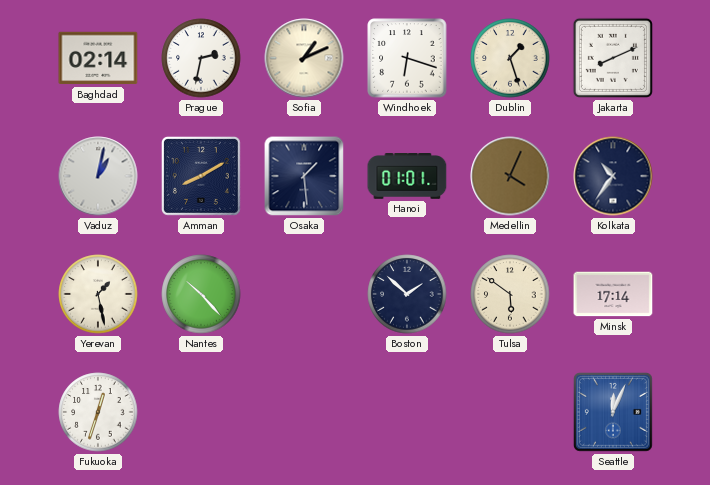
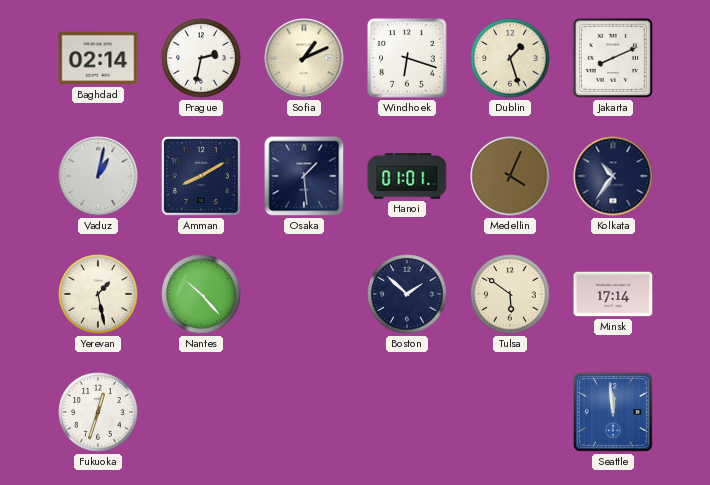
Seattle: 12:04 -> 11:59
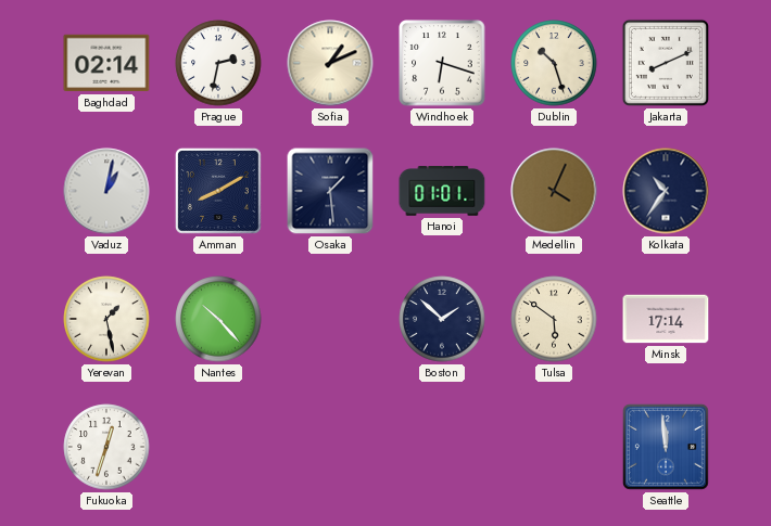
Dublin: 1:27 -> 10:27
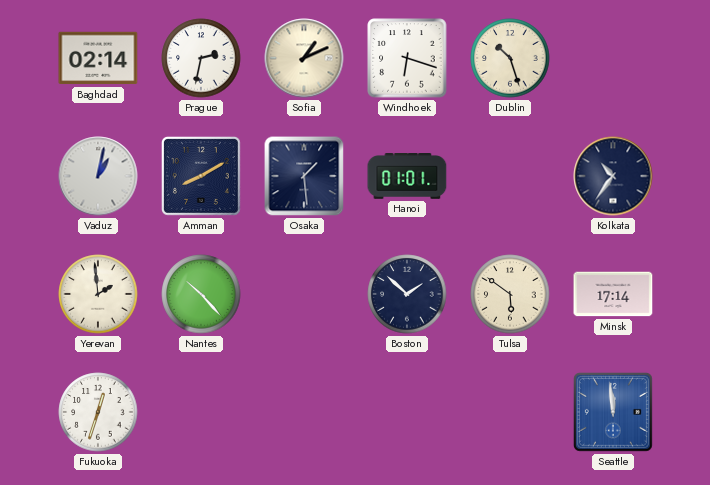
Jakarta: 8:11 -> none
Medellin: 4:04 -> none
Yerevan: 1:28 -> 1:59
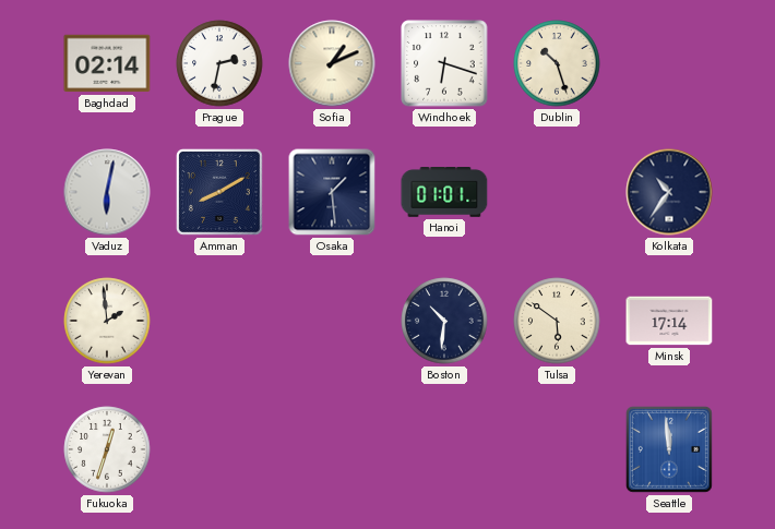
Vaduz: 1:02 -> 6:02
Nantes: 10:23 -> none
Boston: 1:52 -> 10:31
